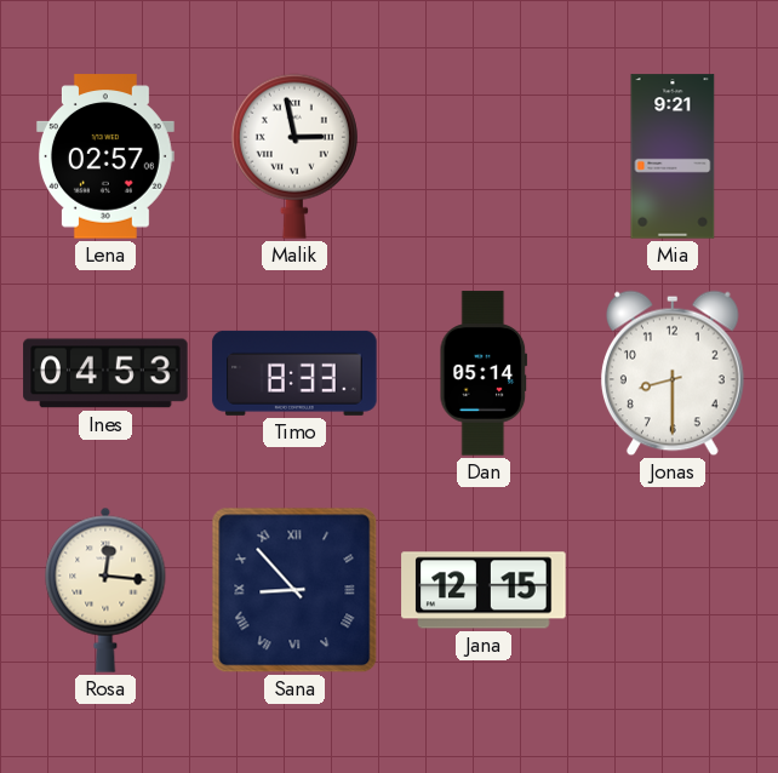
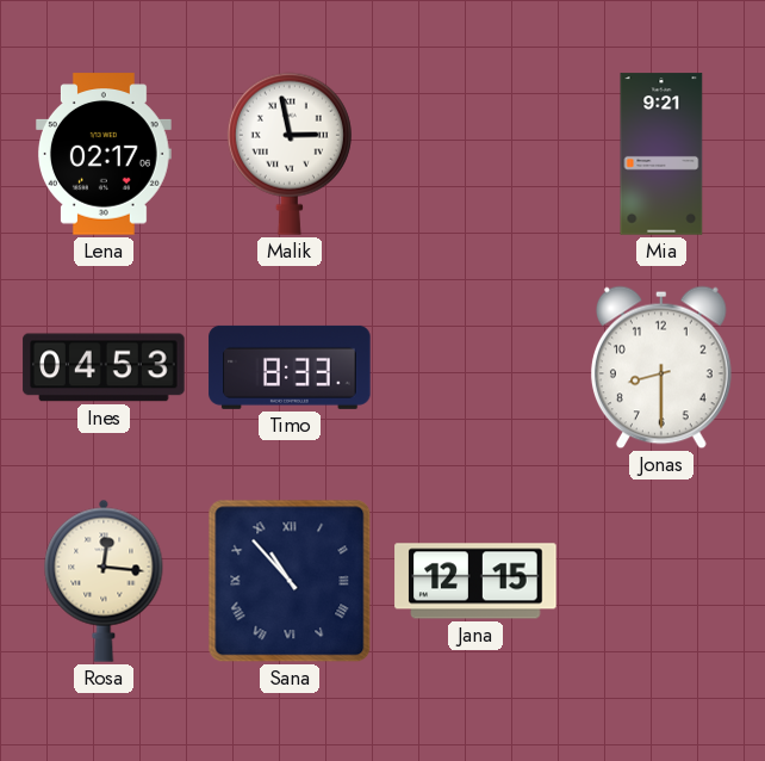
Lena: 02:57 -> 02:17
Dan: 05:14 -> none
Sana: 8:53 -> 10:53
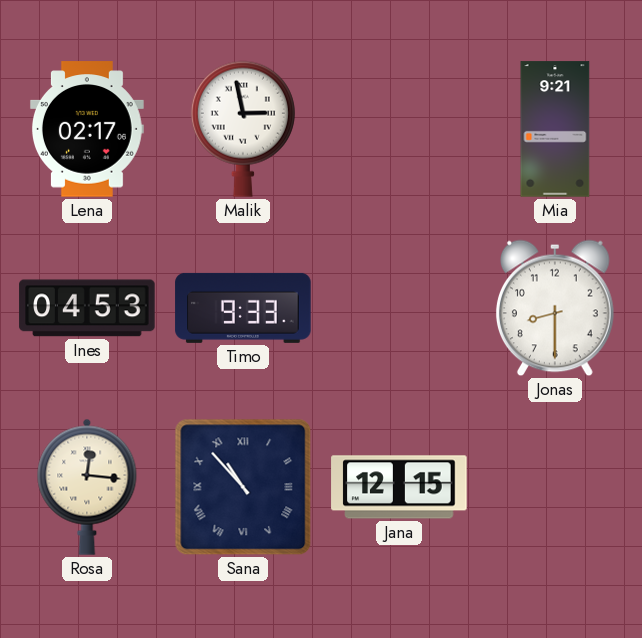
Timo: 8:33 -> 9:33
